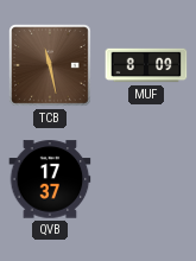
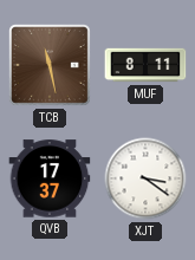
MUF: 8:09 -> 8:11
XJT: none -> 3:21
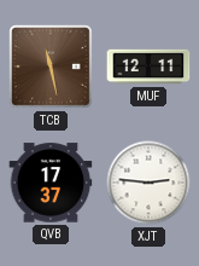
MUF: 8:11 -> 12:11
XJT: 3:21 -> 2:46
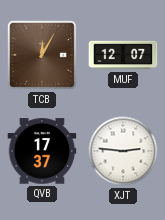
TCB: 11:28 -> 12:05
MUF: 12:11 -> 12:07
